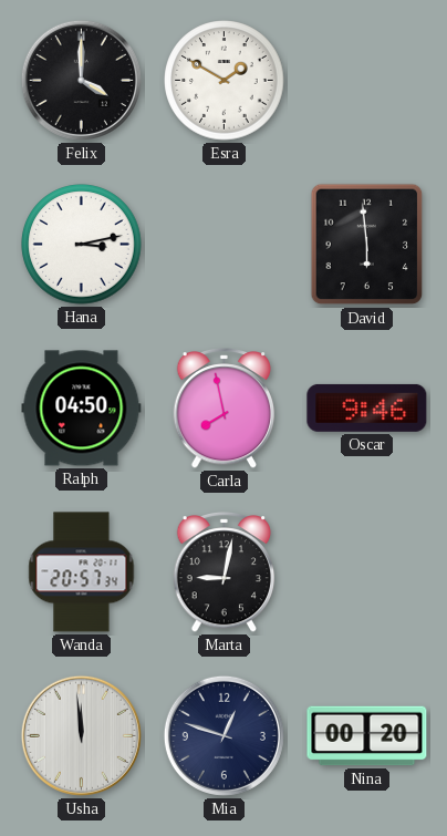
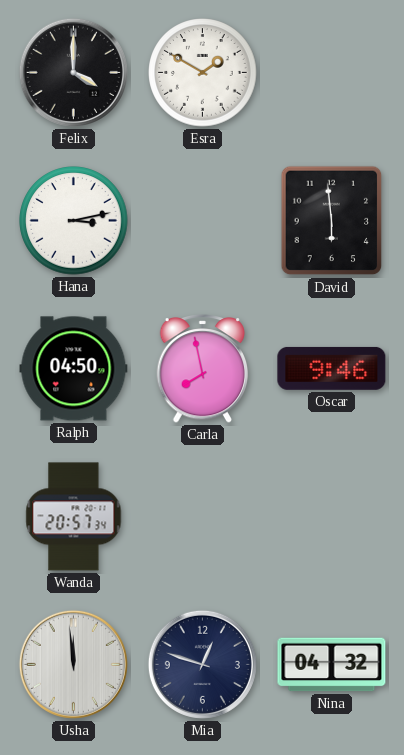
Marta: 9:02 -> none
Nina: 00:20 -> 04:32
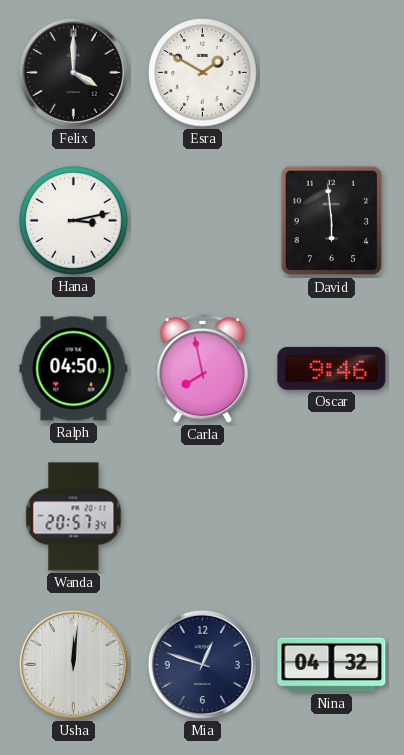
Usha: 11:59 -> 12:01
